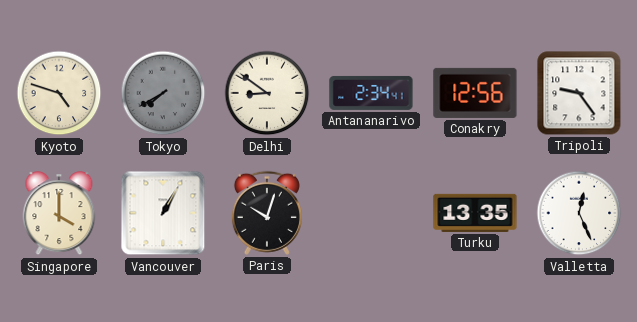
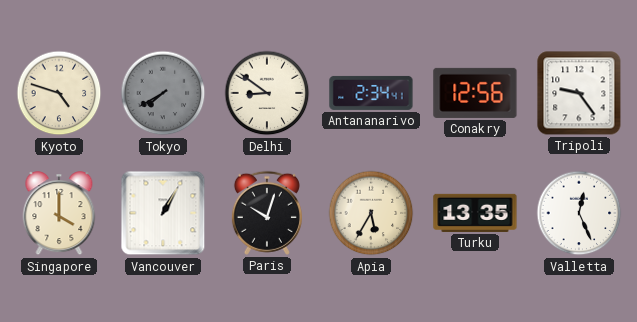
Apia: none -> 5:35
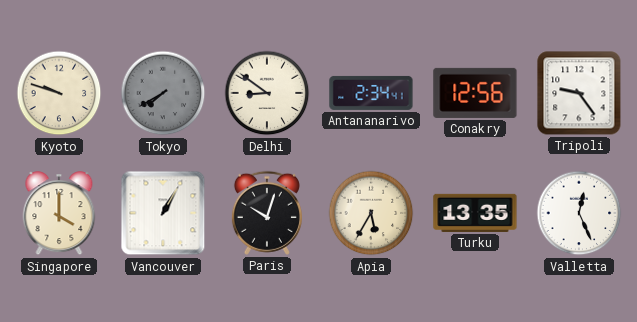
Kyoto: 4:48 -> 9:48
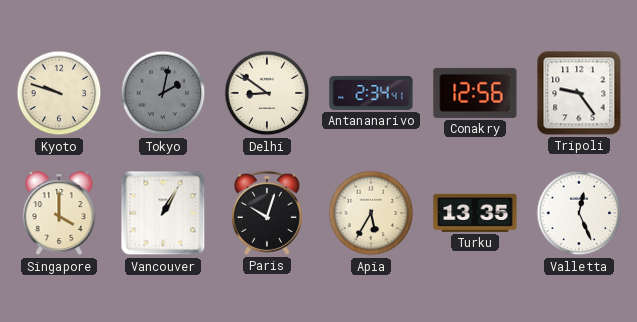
Tokyo: 7:40 -> 2:02
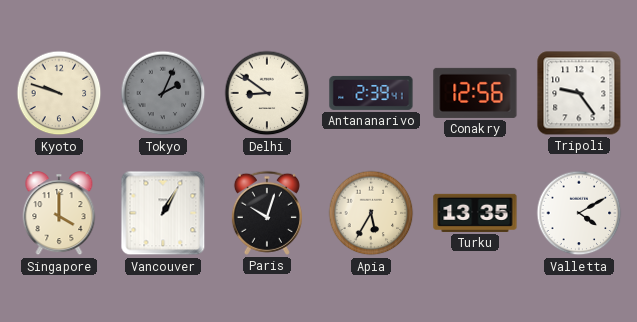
Tokyo: 2:02 -> 2:04
Antananarivo: 2:34 -> 2:39
Valletta: 12:26 -> 4:10
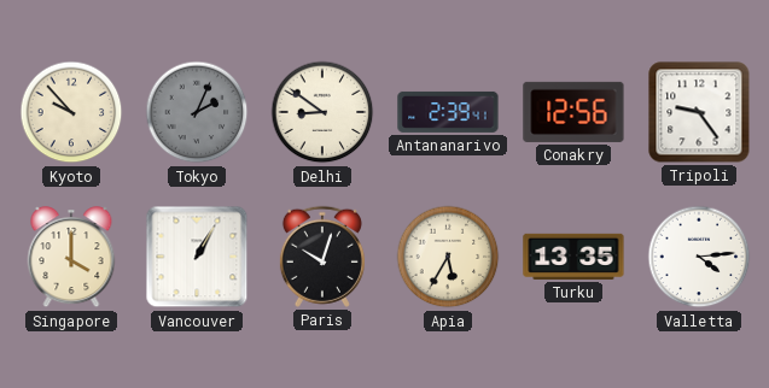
Kyoto: 9:48 -> 9:53
Valletta: 4:10 -> 4:14
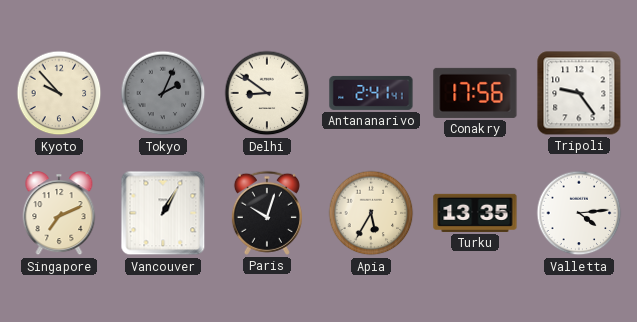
Antananarivo: 2:39 -> 2:41
Conakry: 12:56 -> 17:56
Singapore: 4:00 -> 7:11
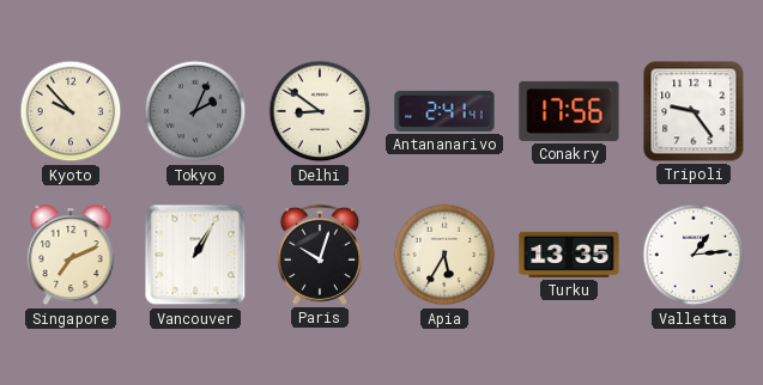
Valletta: 4:14 -> 1:14
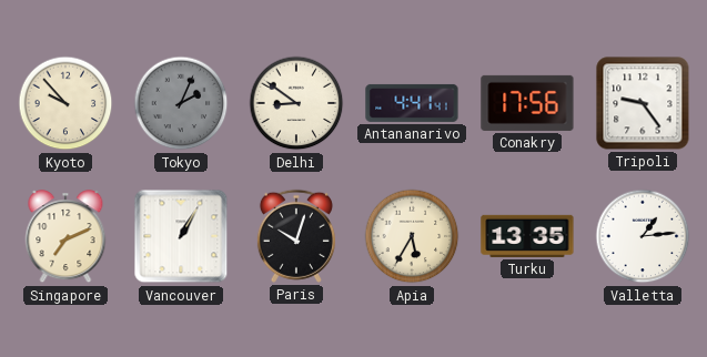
Antananarivo: 2:41 -> 4:41
